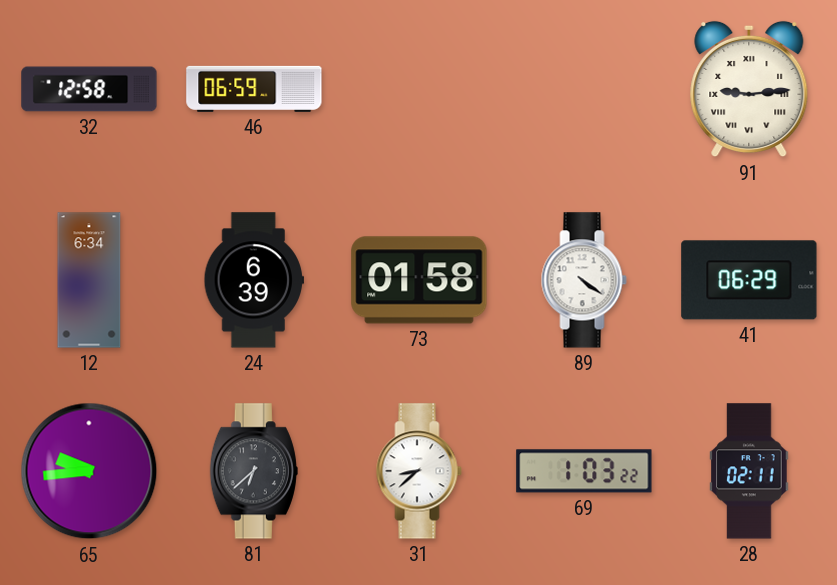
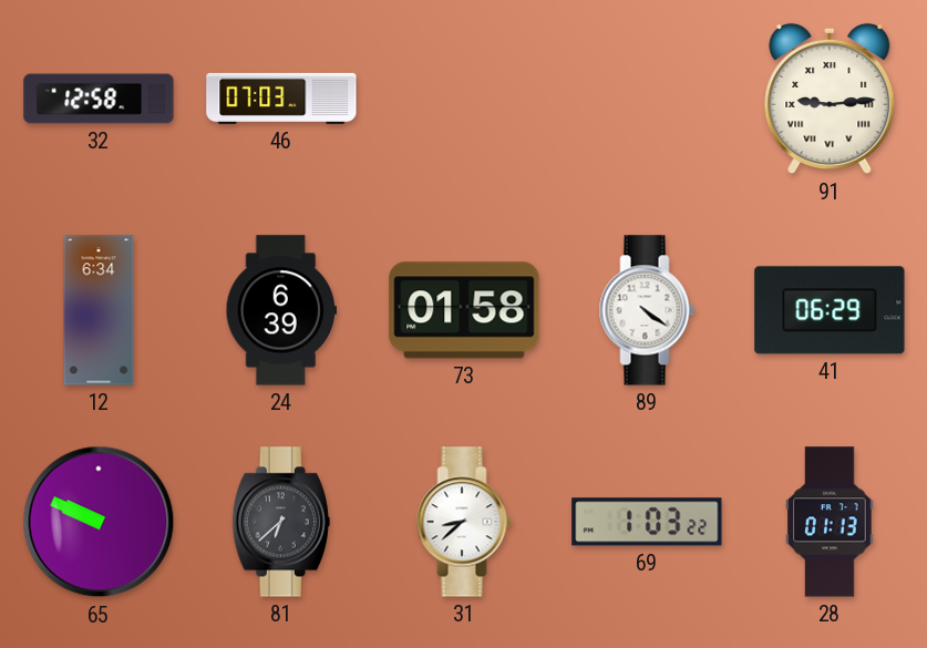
46: 06:59 -> 07:03
65: 9:44 -> 9:49
28: 02:11 -> 01:13
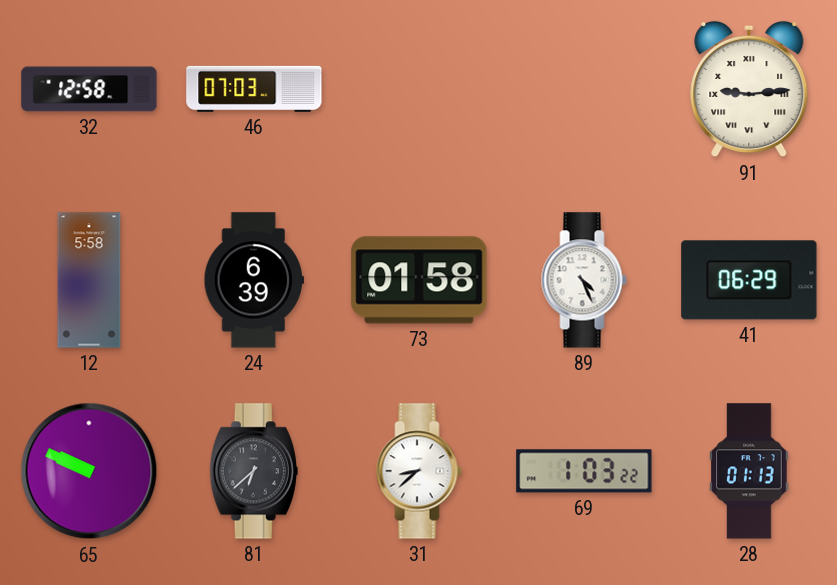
12: 6:34 -> 5:58
89: 4:21 -> 4:26
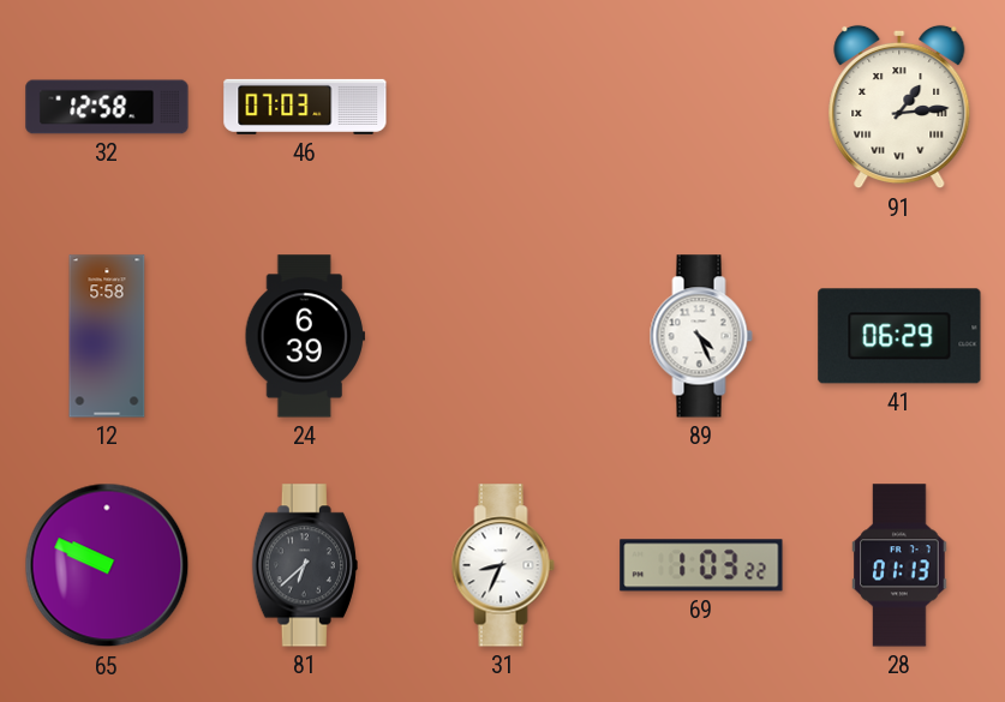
91: 9:14 -> 1:14
73: 01:58 -> none
31: 8:38 -> 8:34
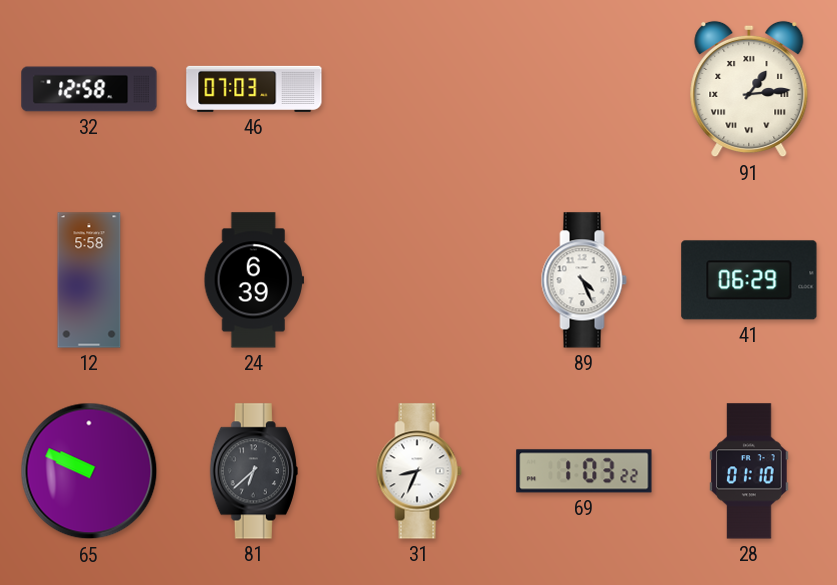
28: 01:13 -> 01:10
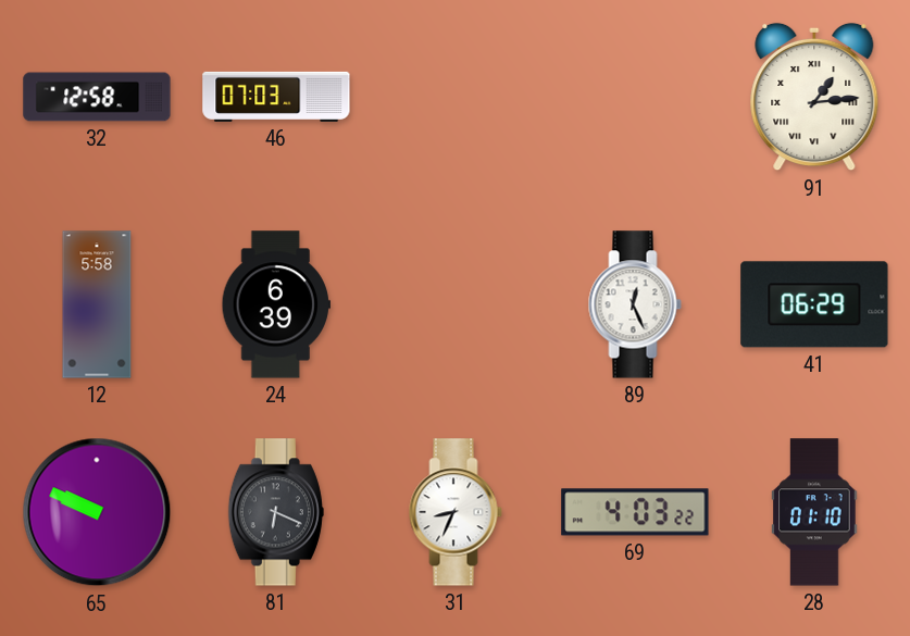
89: 4:26 -> 12:26
81: 6:38 -> 6:19
69: 1:03 -> 4:03
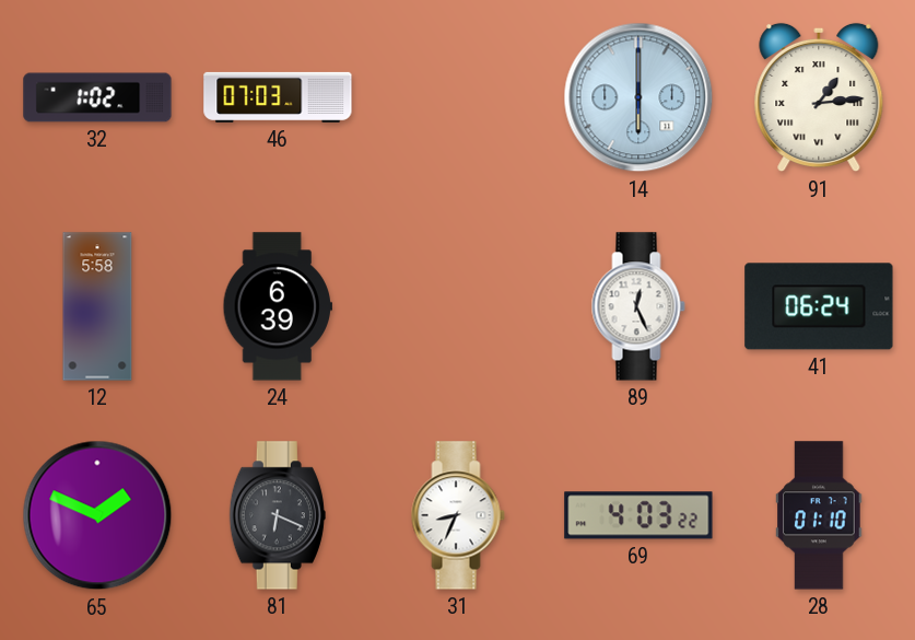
32: 12:58 -> 1:02
14: none -> 6:00
41: 06:29 -> 06:24
65: 9:49 -> 1:49
